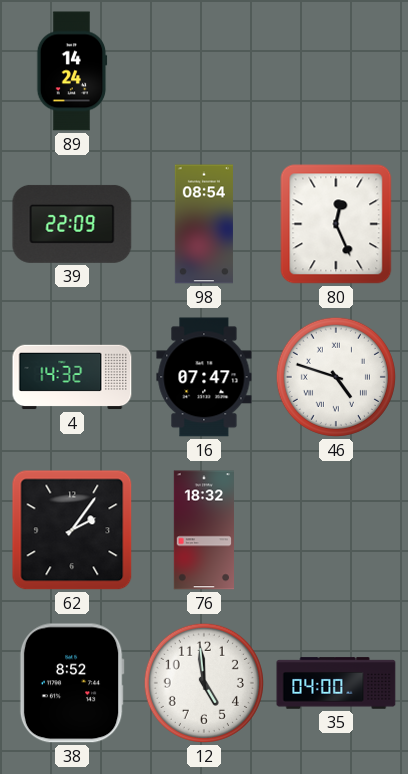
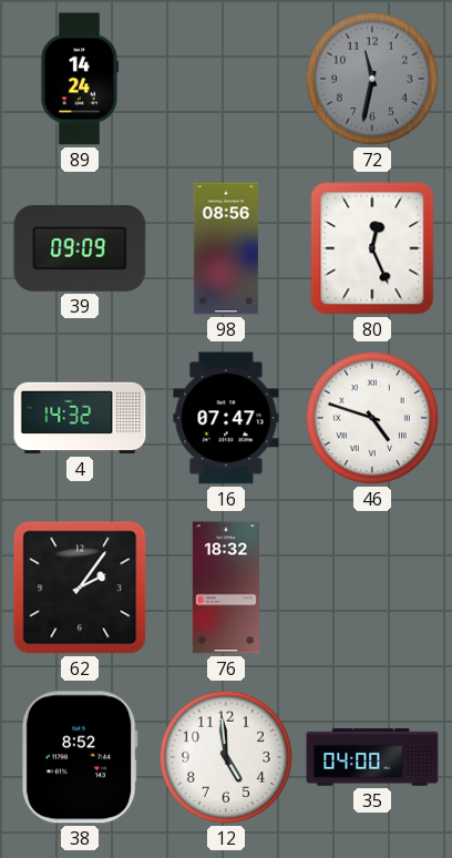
72: none -> 11:32
39: 22:09 -> 09:09
98: 08:54 -> 08:56
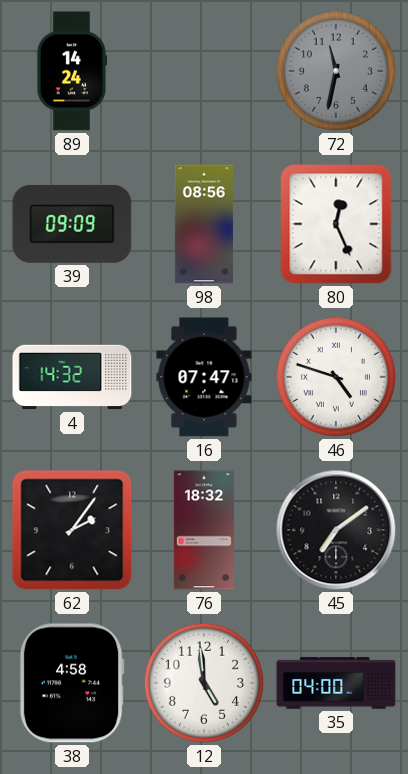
45: none -> 7:09
38: 8:52 -> 4:58
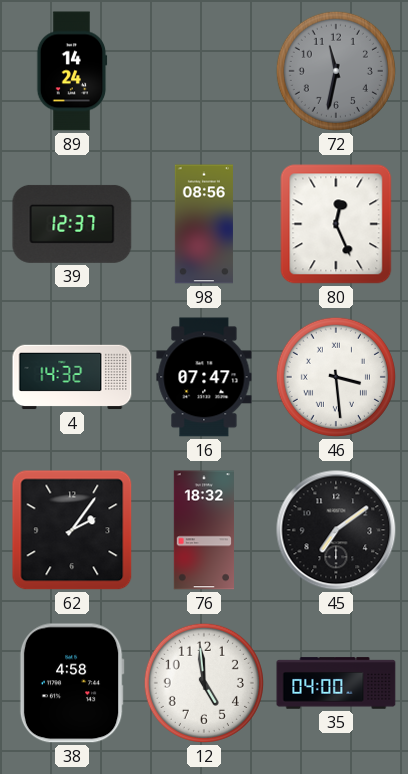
39: 09:09 -> 12:37
46: 4:48 -> 3:29
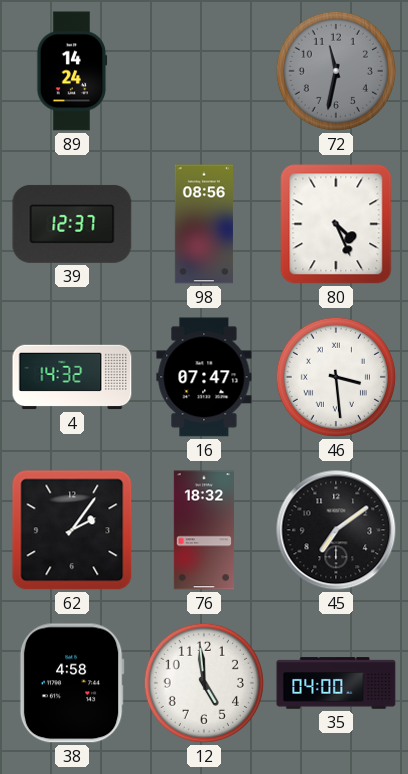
80: 12:26 -> 4:26
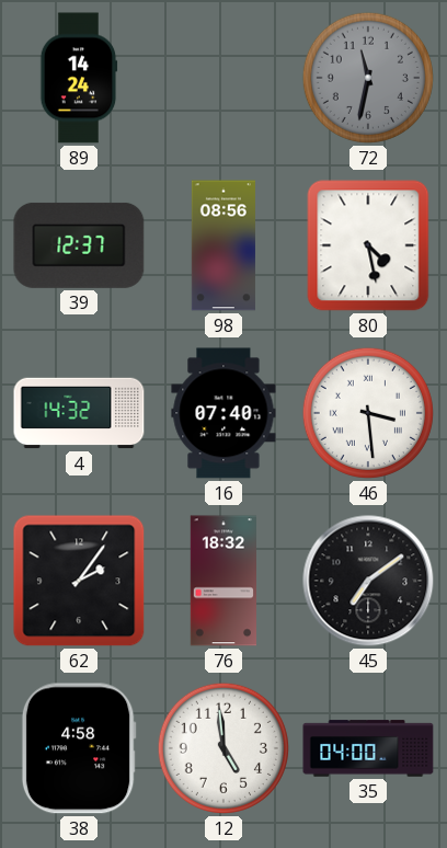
80: 4:26 -> 4:28
16: 07:47 -> 07:40
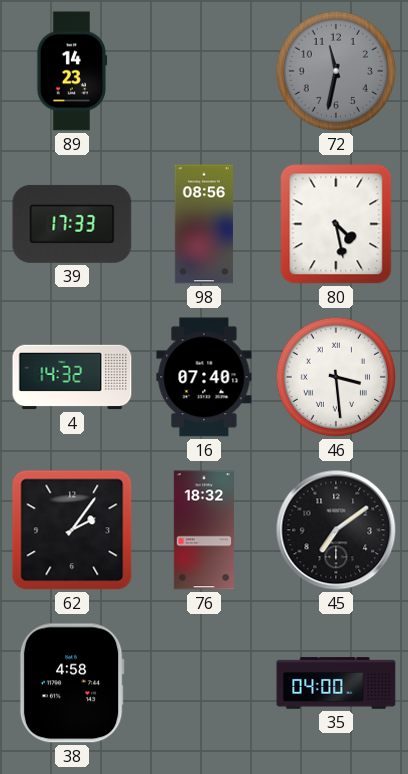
89: 14:24 -> 14:23
39: 12:37 -> 17:33
12: 4:59 -> none
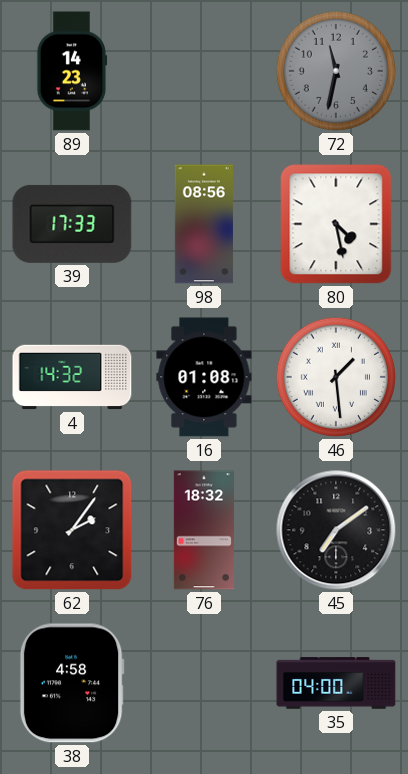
16: 07:40 -> 01:08
46: 3:29 -> 1:29
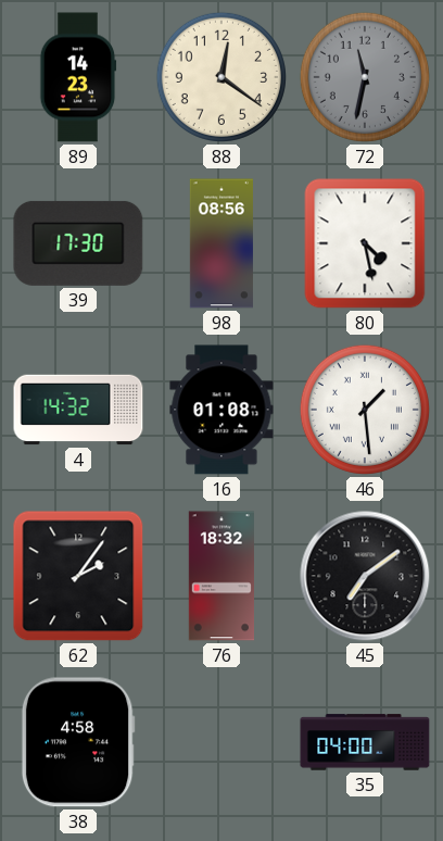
88: none -> 12:21
39: 17:33 -> 17:30
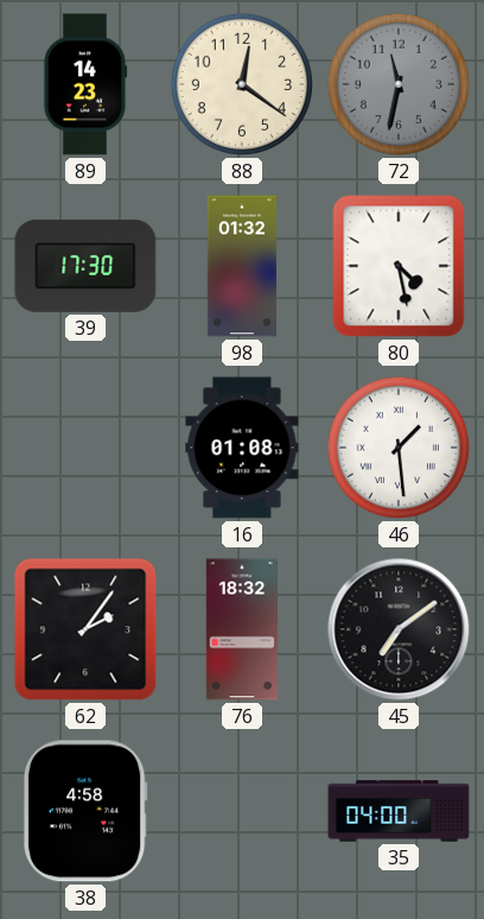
98: 08:56 -> 01:32
4: 14:32 -> none
